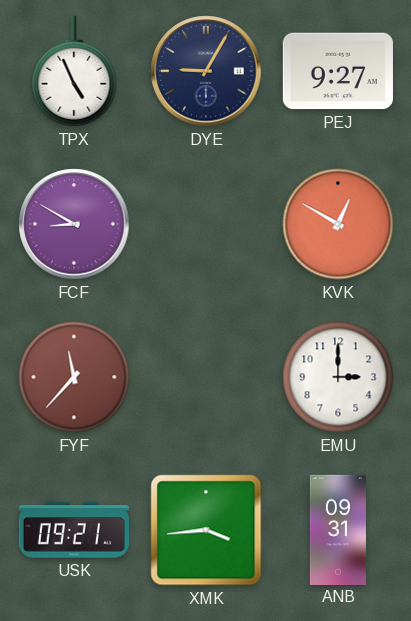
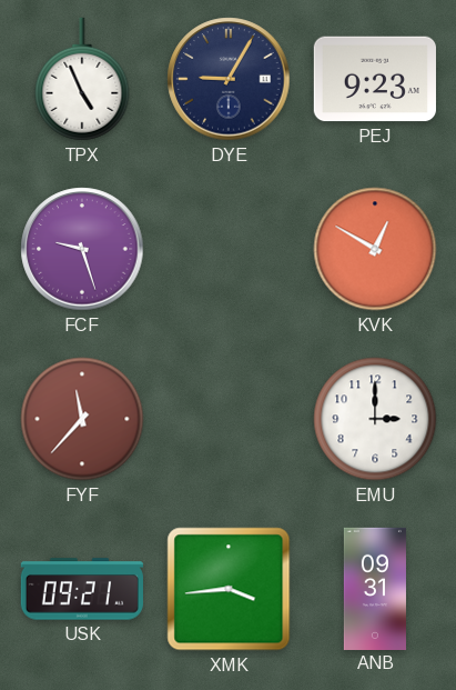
PEJ: 9:27 -> 9:23
FCF: 8:50 -> 9:27
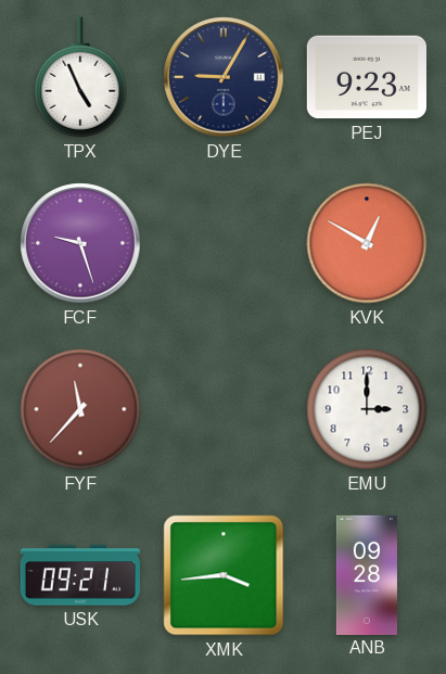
ANB: 09:31 -> 09:28
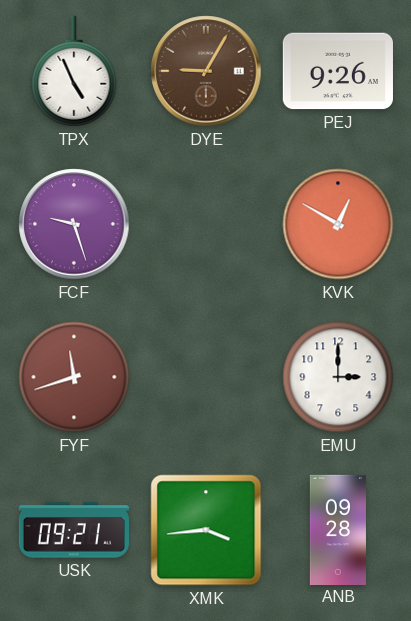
DYE dial: navy -> brown
PEJ: 9:23 -> 9:26
FYF: 11:37 -> 11:42
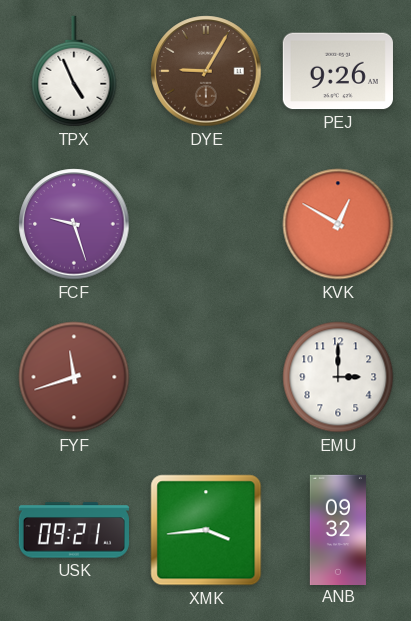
ANB: 09:28 -> 09:32
